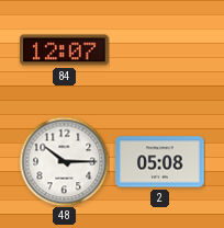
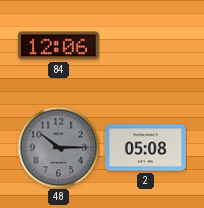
84: 12:07 -> 12:06
48 dial: white -> grey
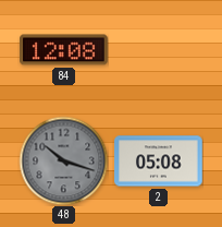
84: 12:06 -> 12:08
48: 10:15 -> 10:18
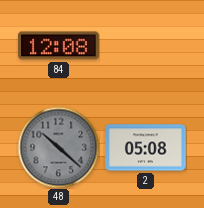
48: 10:18 -> 10:22
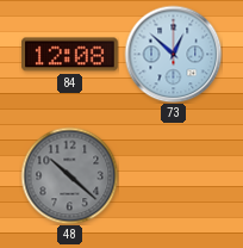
73: none -> 12:52
2: 05:08 -> none
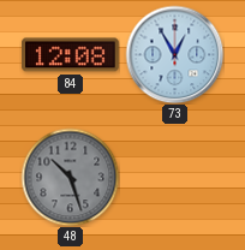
73: 12:52 -> 12:55
48: 10:22 -> 10:27
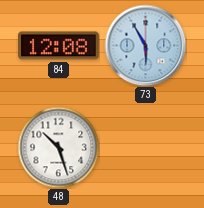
73: 12:55 -> 5:55
48 dial: grey -> white
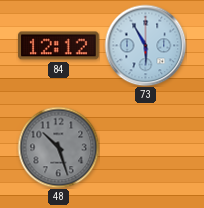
84: 12:08 -> 12:12
48 dial: white -> grey
